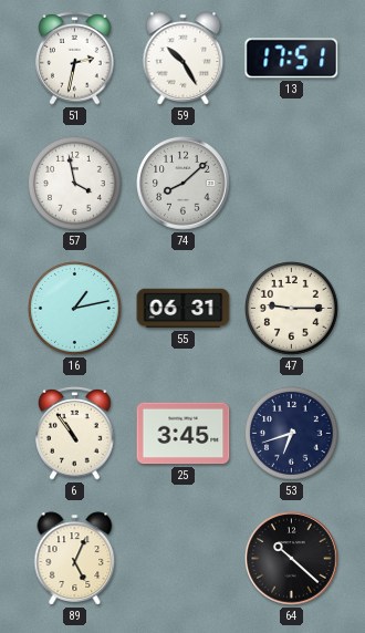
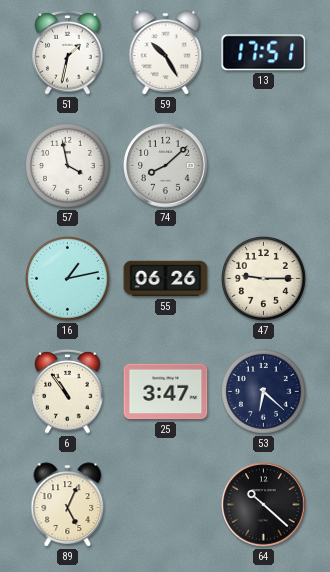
51: 2:32 -> 1:32
55: 06:31 -> 06:26
25: 3:45 -> 3:47
53: 6:42 -> 6:22
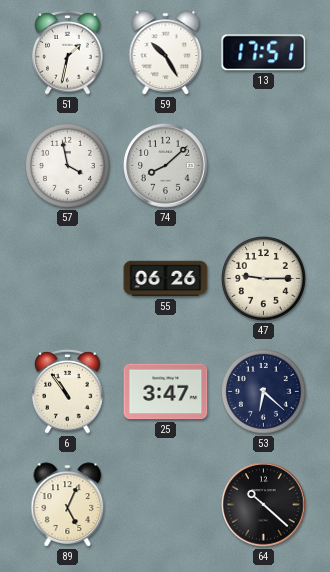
16: 1:13 -> none
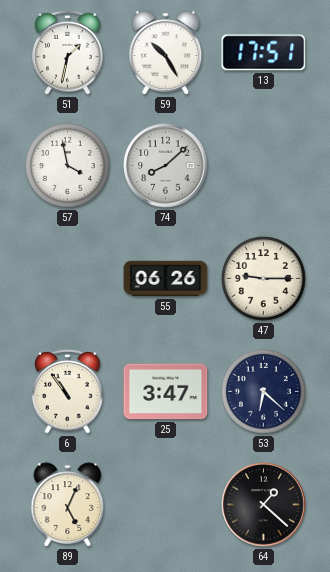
64: 10:22 -> 1:22
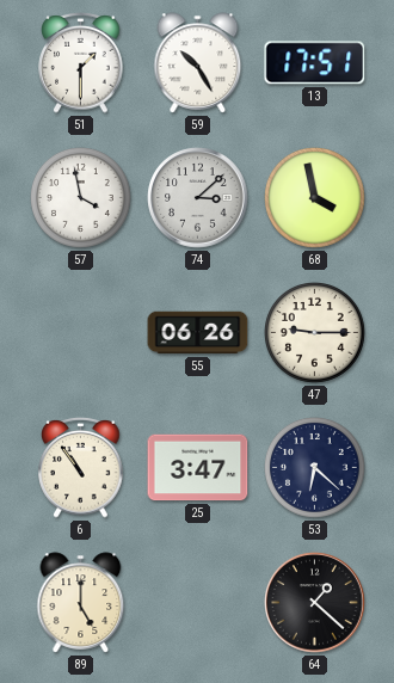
51: 1:32 -> 1:30
74: 8:08 -> 3:08
68: none -> 3:58
89: 5:04 -> 5:00
